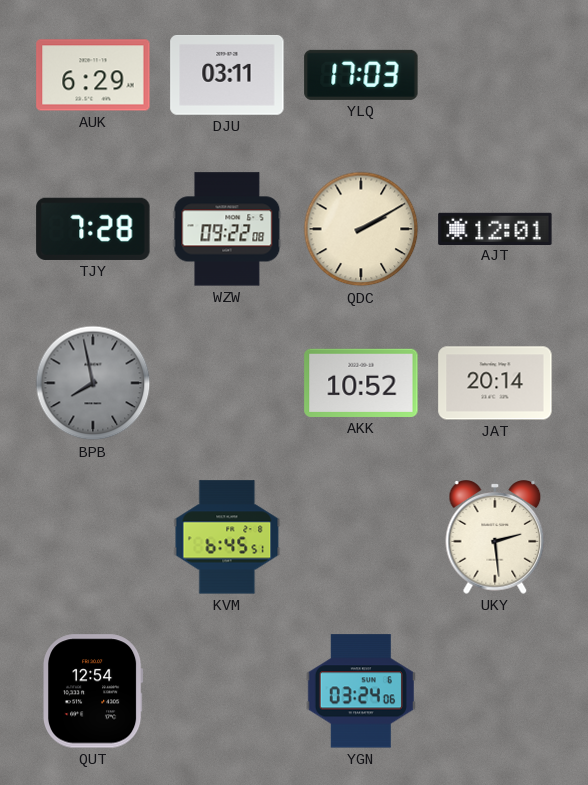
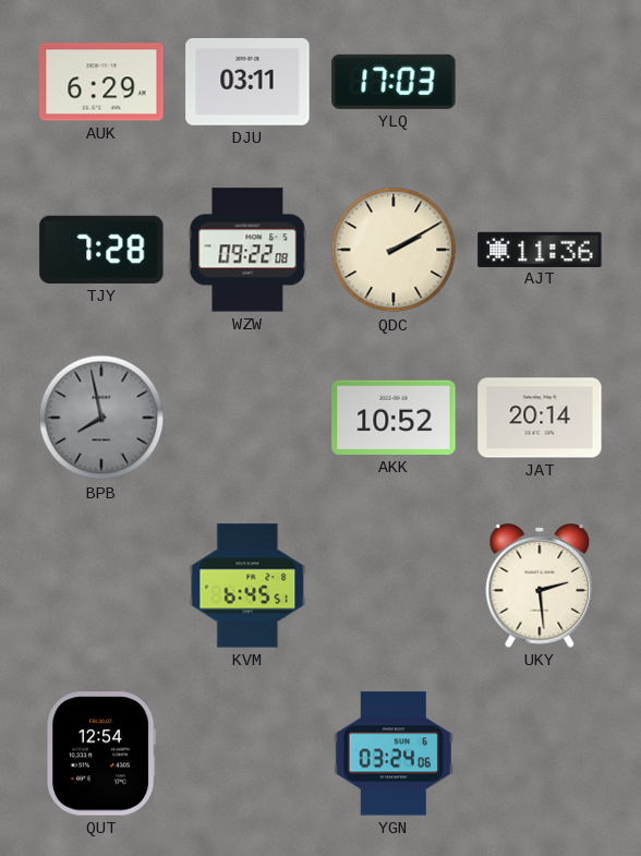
AJT: 12:01 -> 11:36
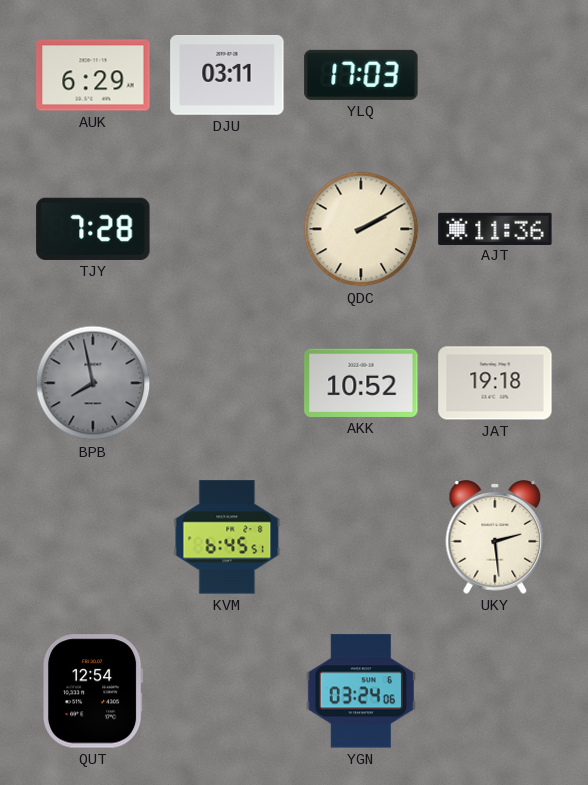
WZW: 09:22 -> none
JAT: 20:14 -> 19:18
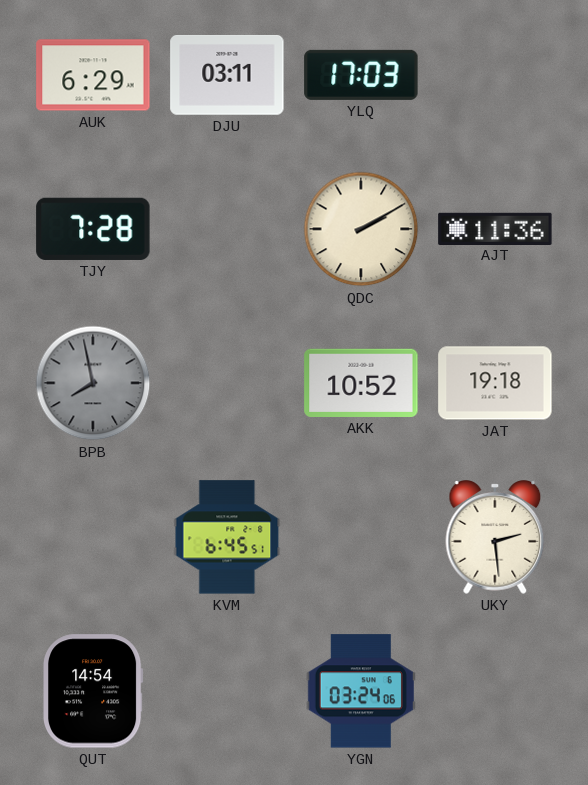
QUT: 12:54 -> 14:54
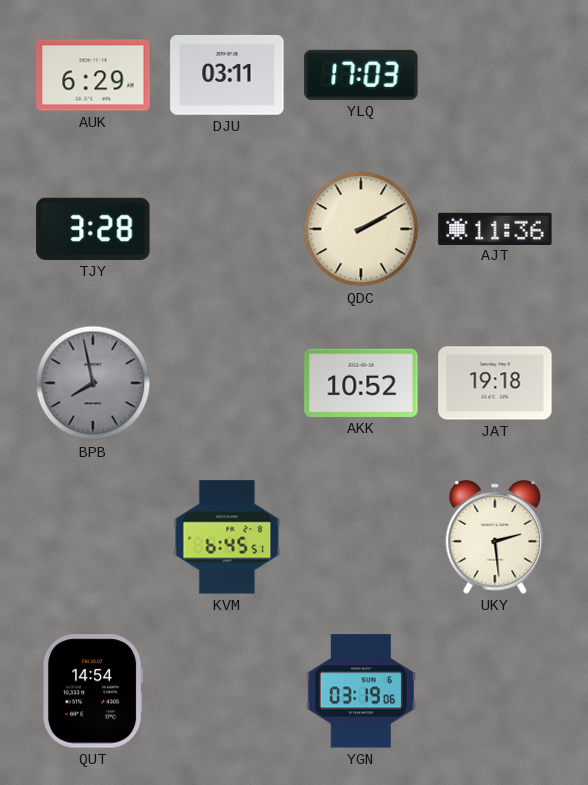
TJY: 7:28 -> 3:28
YGN: 03:24 -> 03:19
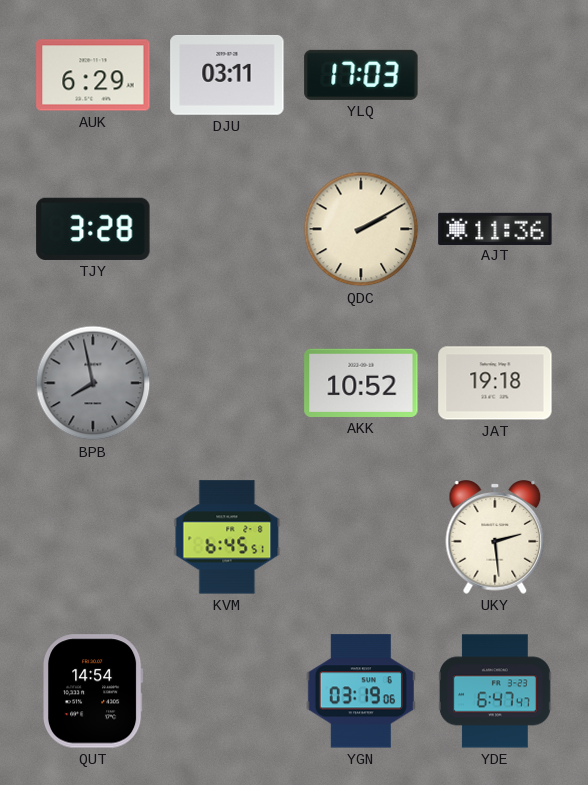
YDE: none -> 6:47
